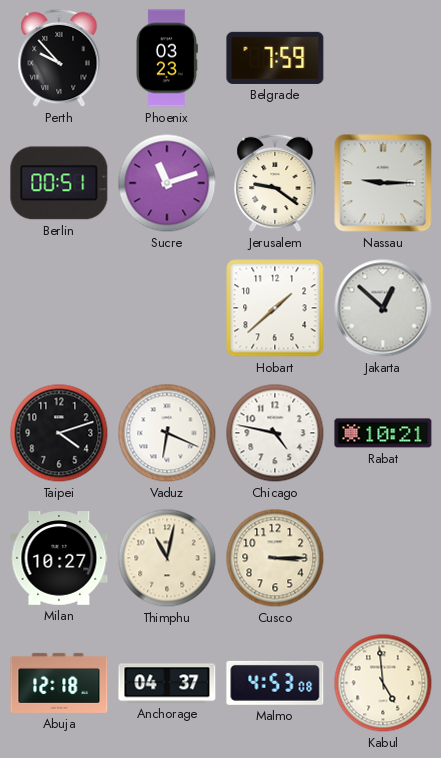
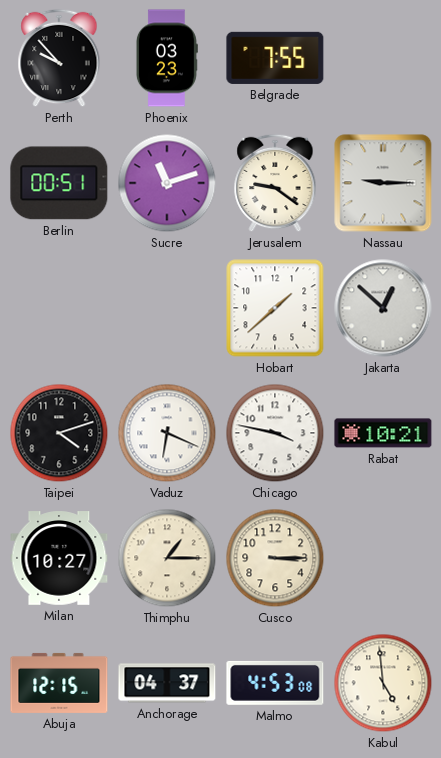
Belgrade: 7:59 -> 7:55
Chicago: 4:47 -> 3:47
Thimphu: 11:02 -> 1:15
Abuja: 12:18 -> 12:15
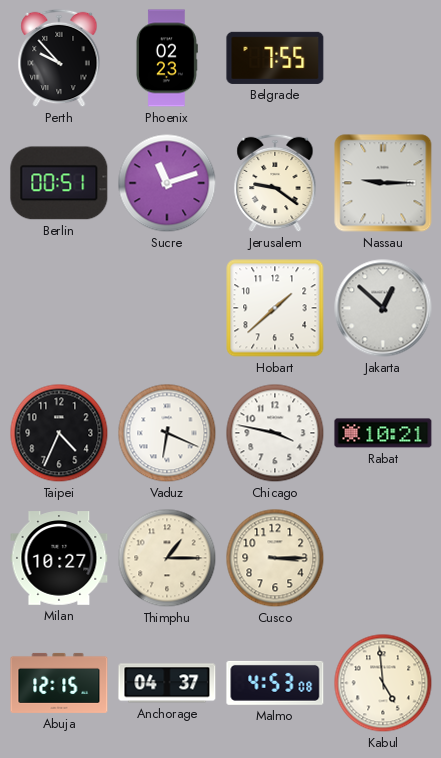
Phoenix: 03:23 -> 02:23
Taipei: 4:12 -> 4:34
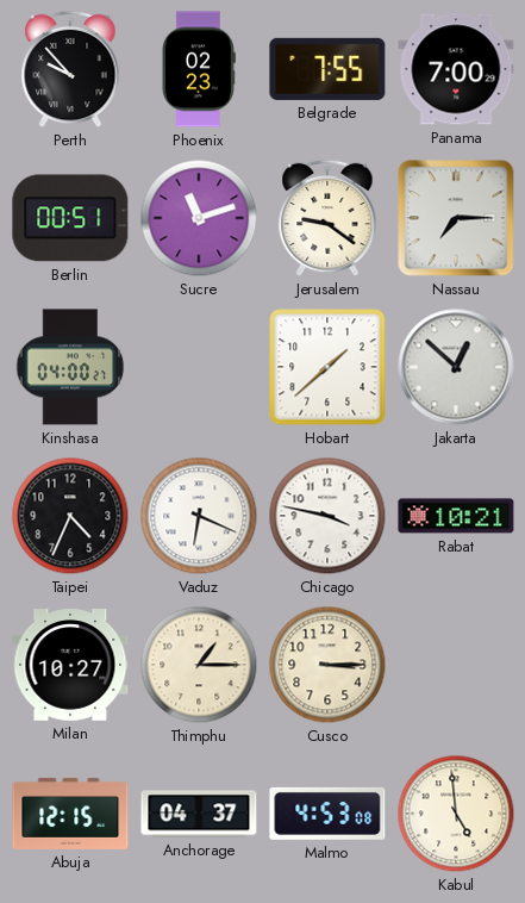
Panama: none -> 7:00
Nassau: 9:15 -> 7:15
Kinshasa: none -> 04:00
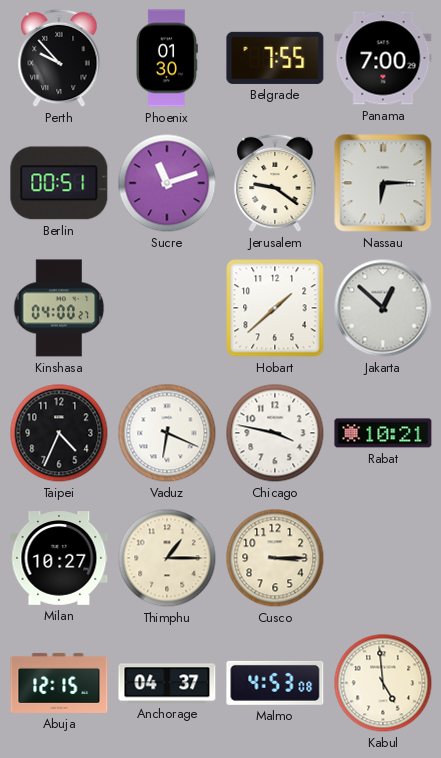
Phoenix: 02:23 -> 01:30
Nassau: 7:15 -> 6:15
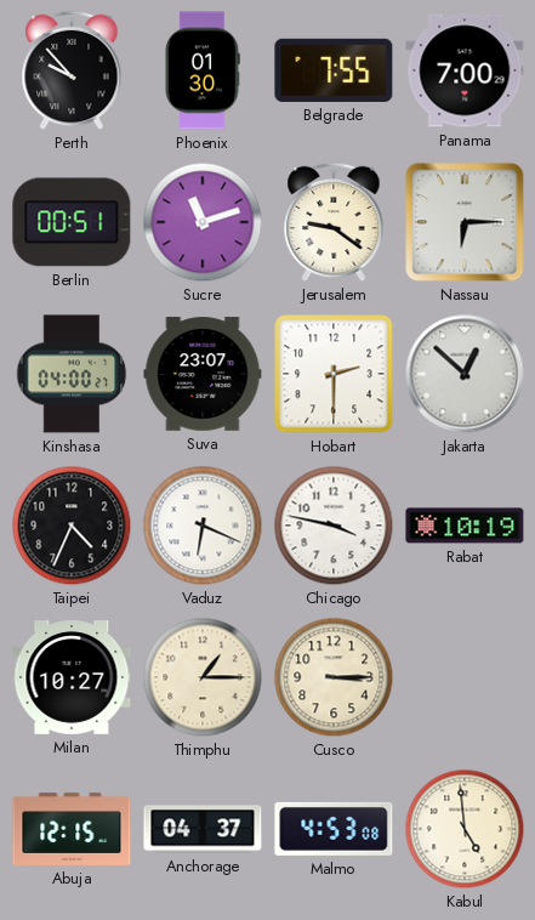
Suva: none -> 23:07
Hobart: 1:38 -> 2:30
Rabat: 10:21 -> 10:19
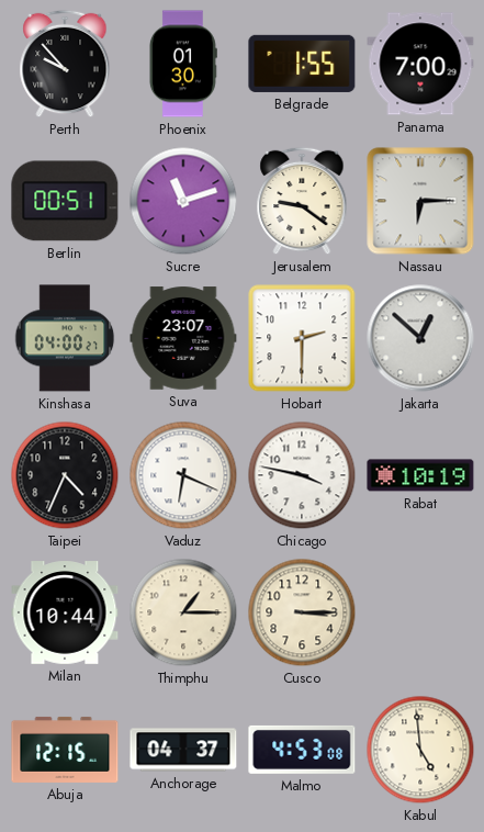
Belgrade: 7:55 -> 1:55
Milan: 10:27 -> 10:44
